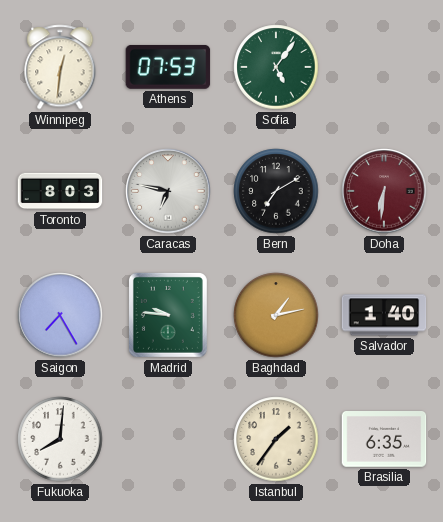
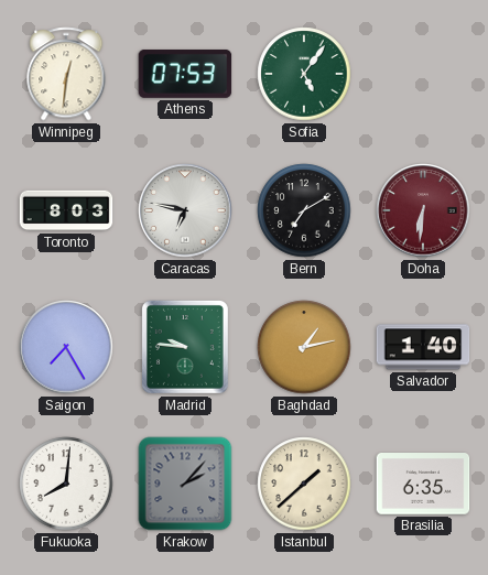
Krakow: none -> 2:07
Istanbul: 1:36 -> 1:38
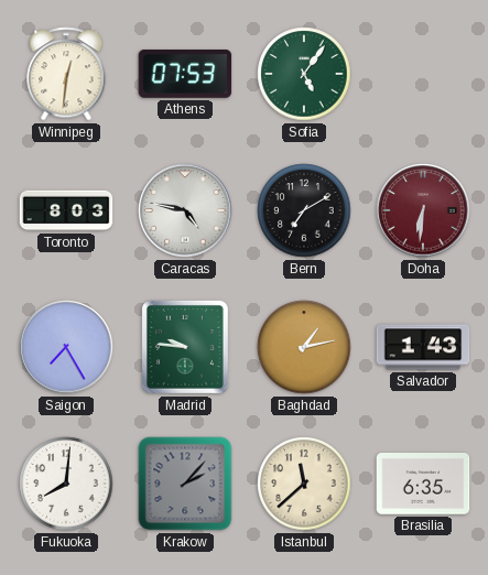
Caracas: 6:47 -> 4:47
Salvador: 1:40 -> 1:43
Istanbul: 1:38 -> 11:38
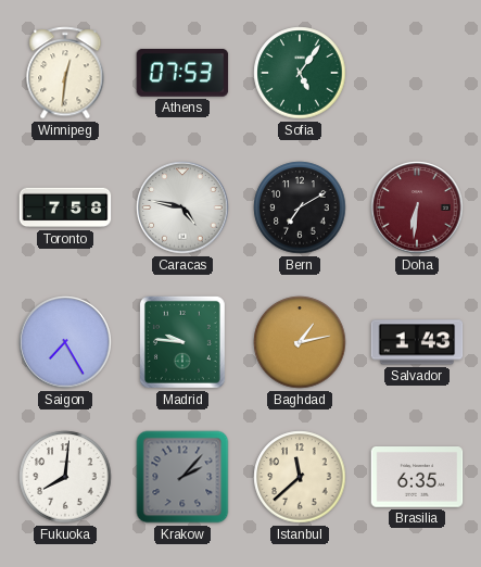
Toronto: 8:03 -> 7:58
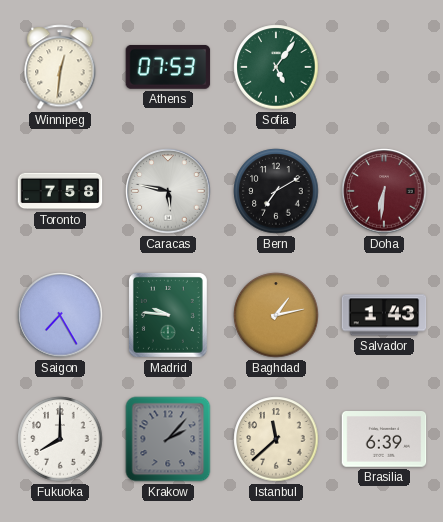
Caracas: 4:47 -> 5:47
Fukuoka: 8:01 -> 8:00
Brasilia: 6:35 -> 6:39
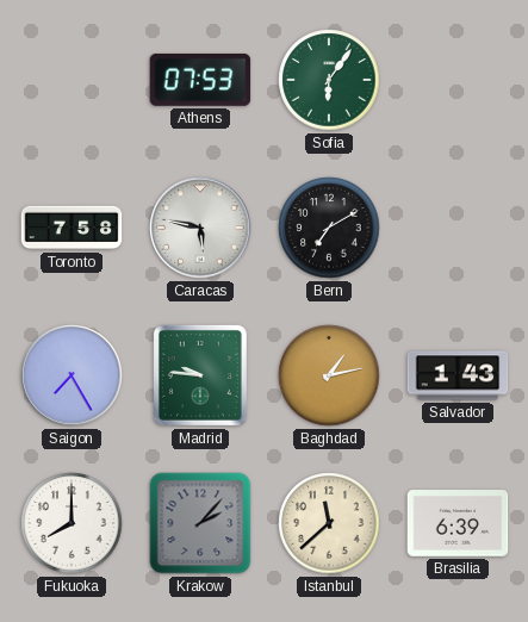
Winnipeg: 12:31 -> none
Sofia: 5:06 -> 6:06
Doha: 6:31 -> none
